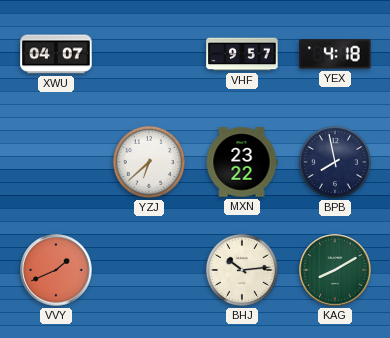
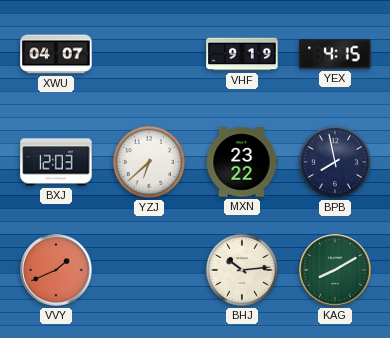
VHF: 9:57 -> 9:19
YEX: 4:18 -> 4:15
BXJ: none -> 12:03
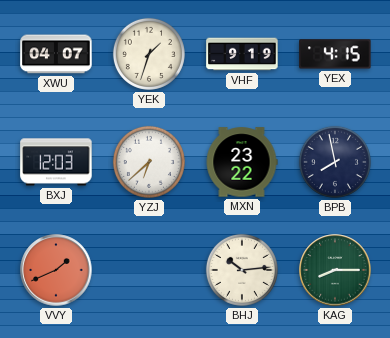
YEK: none -> 1:33
KAG: 8:10 -> 8:15
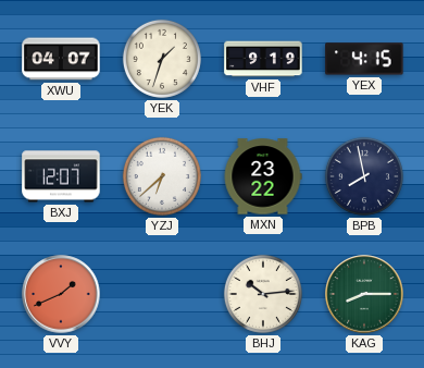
BXJ: 12:03 -> 12:07
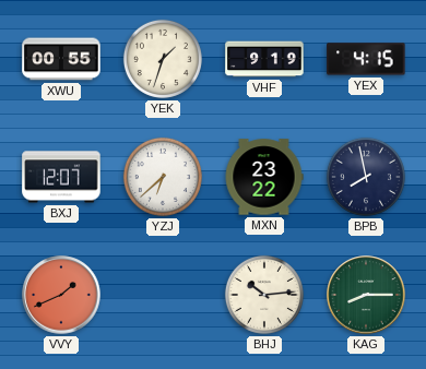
XWU: 04:07 -> 00:55
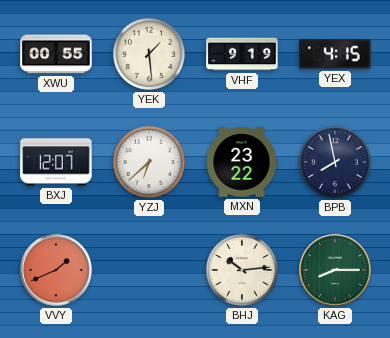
YEK: 1:33 -> 1:29
